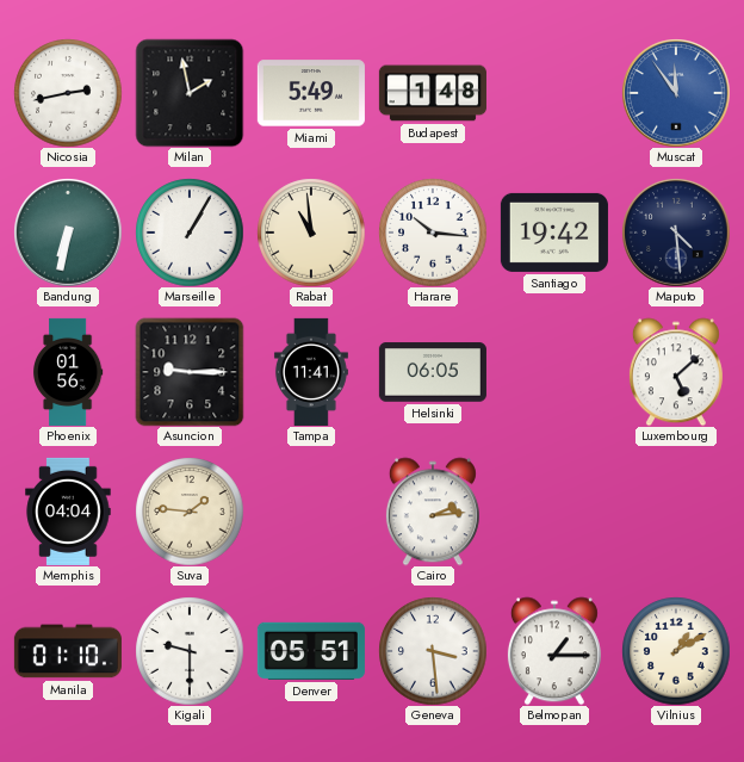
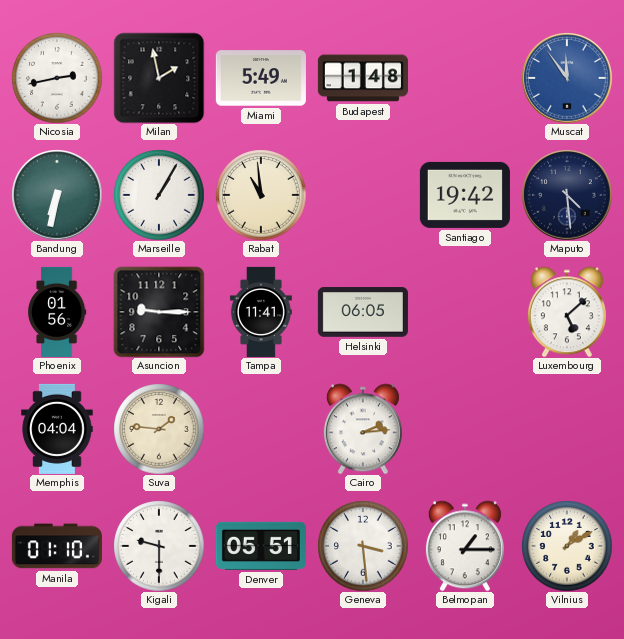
Harare: 10:16 -> none
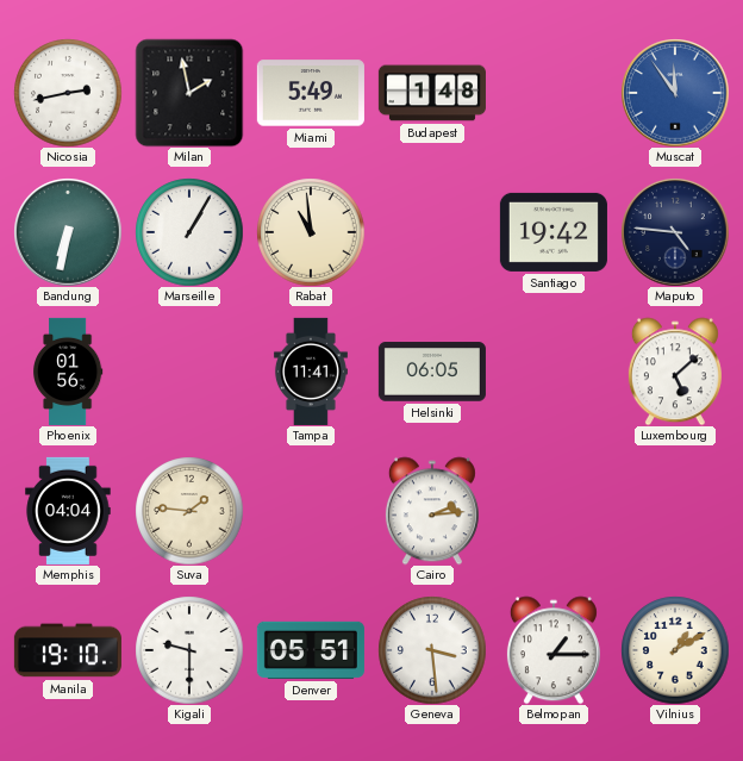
Maputo: 4:29 -> 4:46
Asuncion: 9:15 -> none
Manila: 01:10 -> 19:10
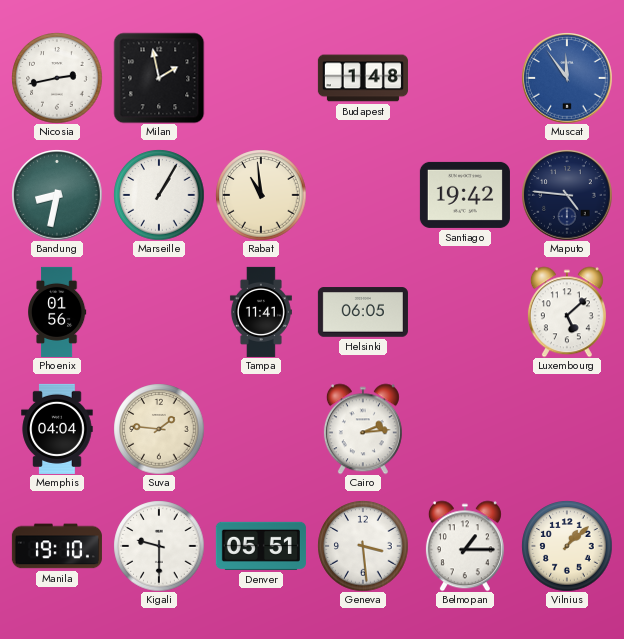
Miami: 5:49 -> none
Bandung: 6:32 -> 8:32
Vilnius: 1:10 -> 1:08
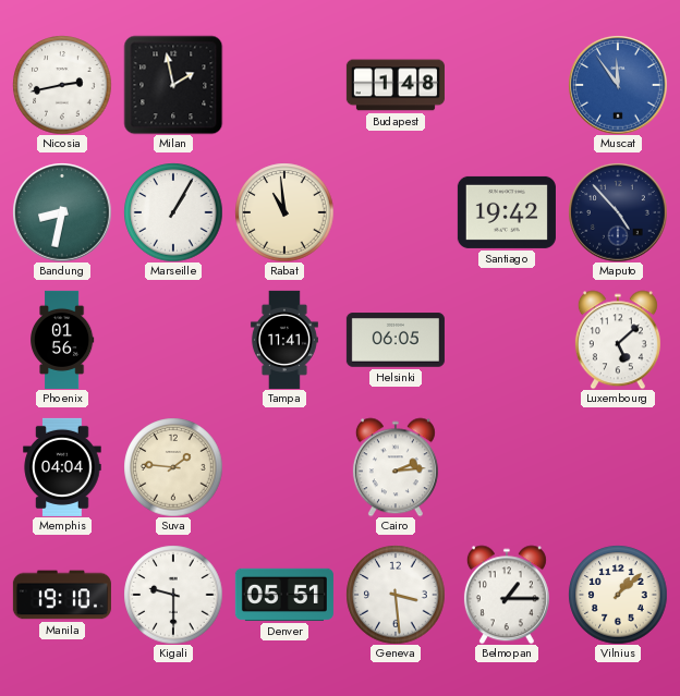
Maputo: 4:46 -> 4:53
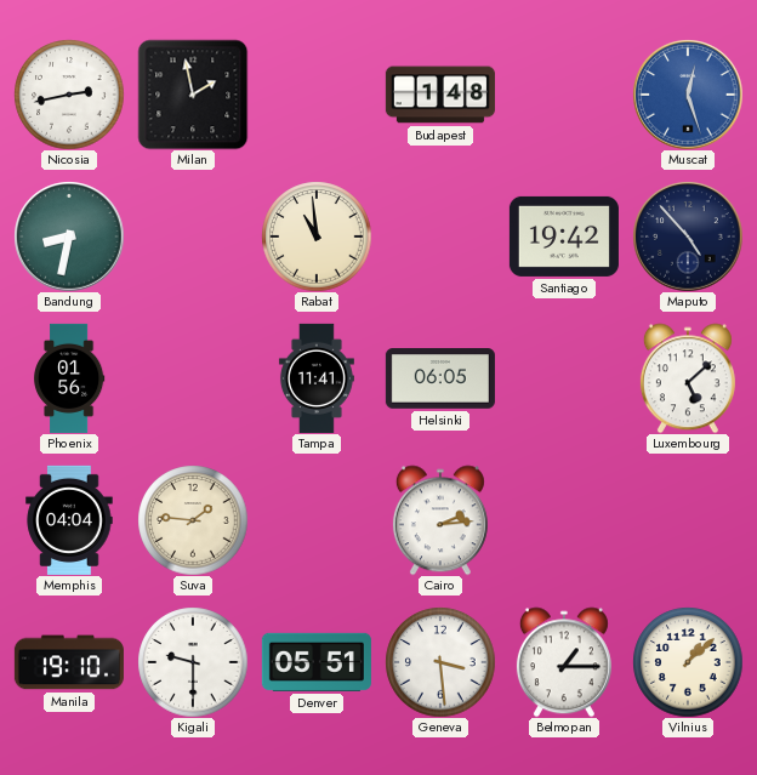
Muscat: 11:54 -> 12:27
Marseille: 1:05 -> none
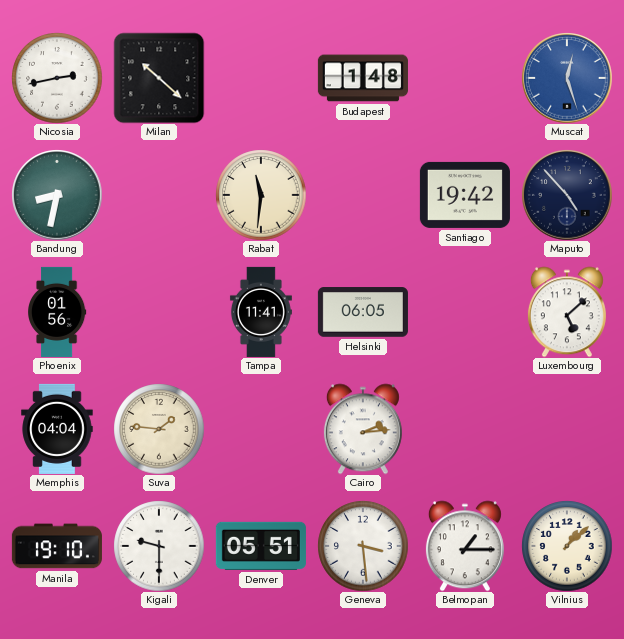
Milan: 1:58 -> 10:22
Rabat: 10:59 -> 11:31
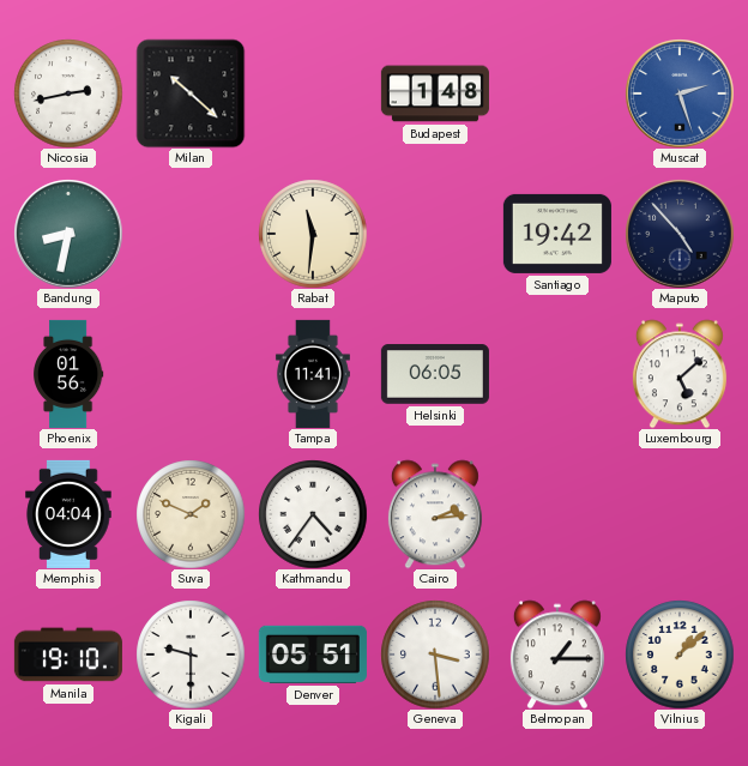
Muscat: 12:27 -> 2:27
Suva: 1:46 -> 1:49
Kathmandu: none -> 4:36
